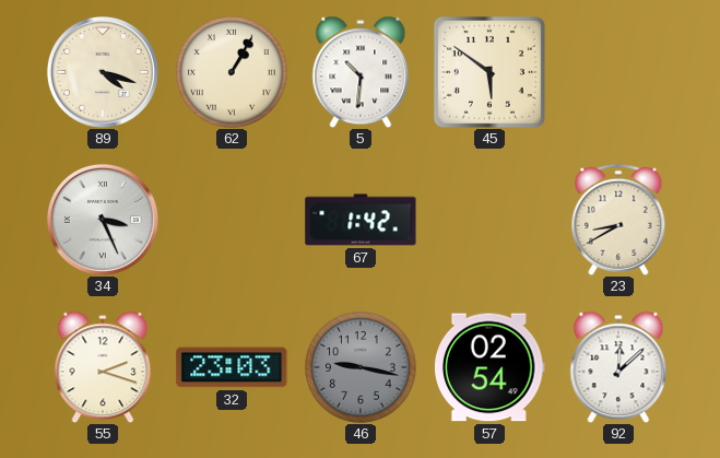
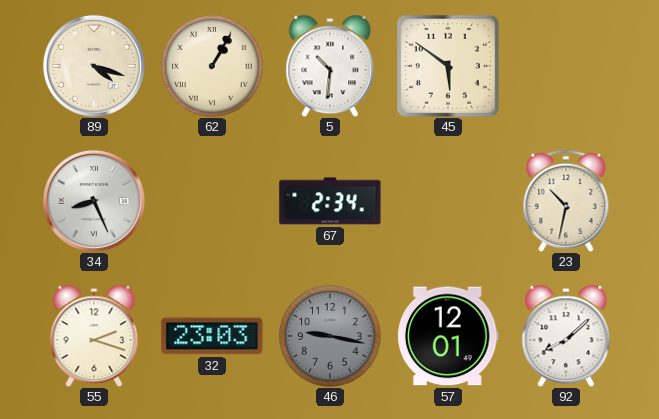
34: 3:26 -> 8:26
67: 1:42 -> 2:34
23: 8:40 -> 10:32
57: 02:54 -> 12:01
92: 12:08 -> 8:08
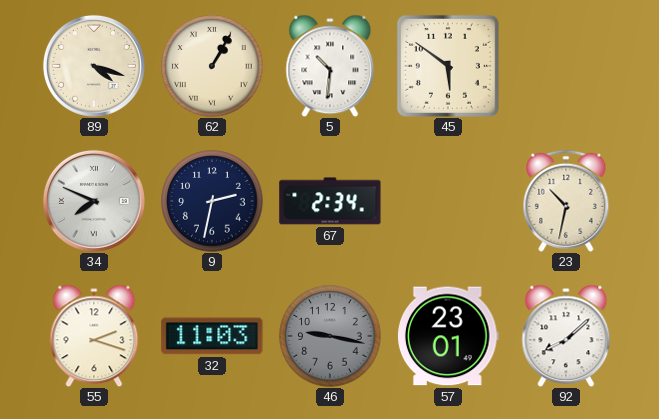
34: 8:26 -> 7:49
9: none -> 2:32
32: 23:03 -> 11:03
57: 12:01 -> 23:01
